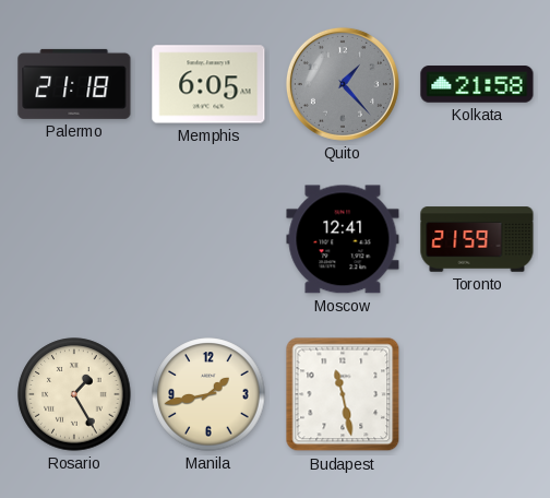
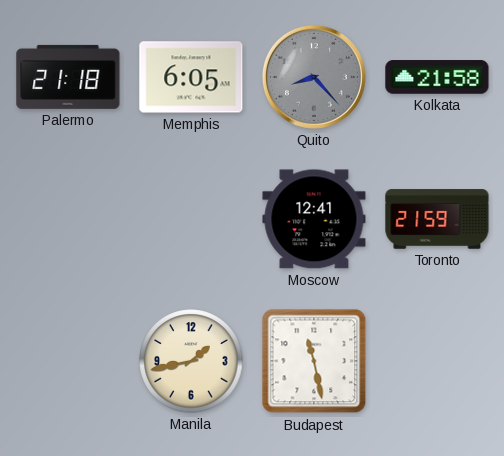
Quito: 1:23 -> 8:23
Rosario: 1:25 -> none
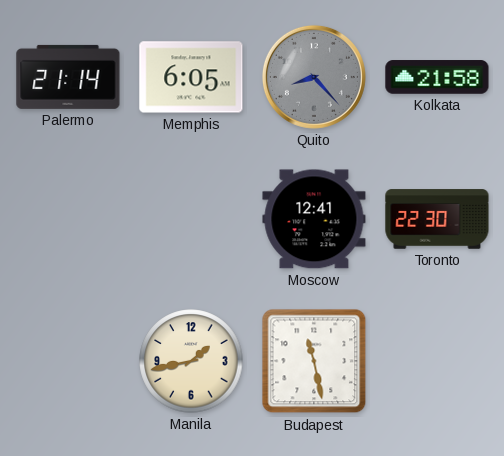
Palermo: 21:18 -> 21:14
Toronto: 21:59 -> 22:30
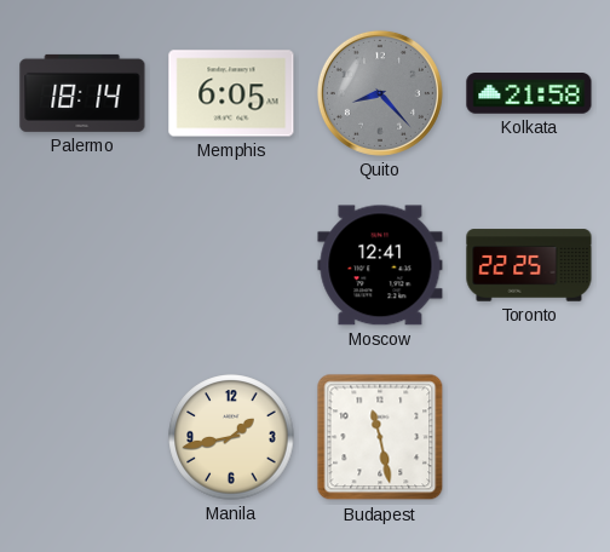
Palermo: 21:14 -> 18:14
Toronto: 22:30 -> 22:25
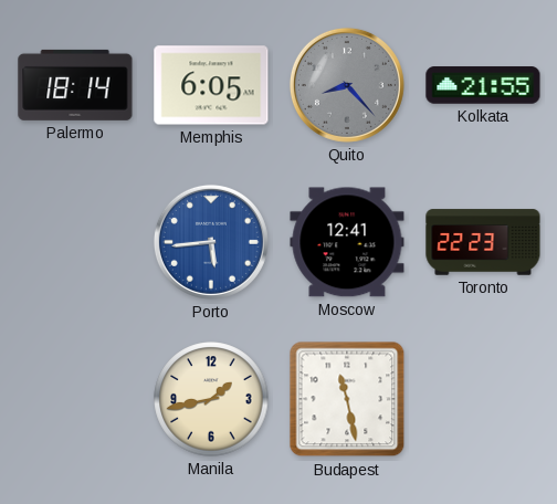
Kolkata: 21:58 -> 21:55
Porto: none -> 5:44
Toronto: 22:25 -> 22:23
